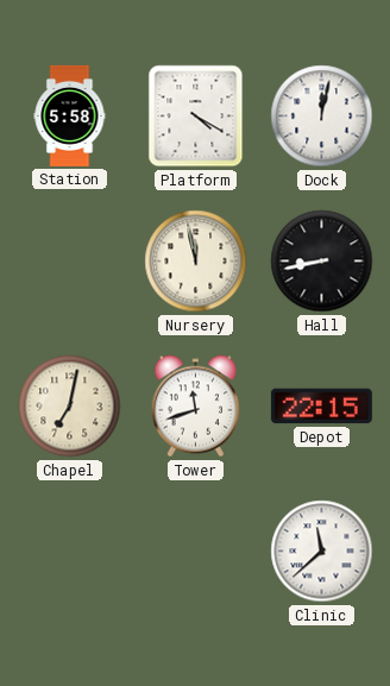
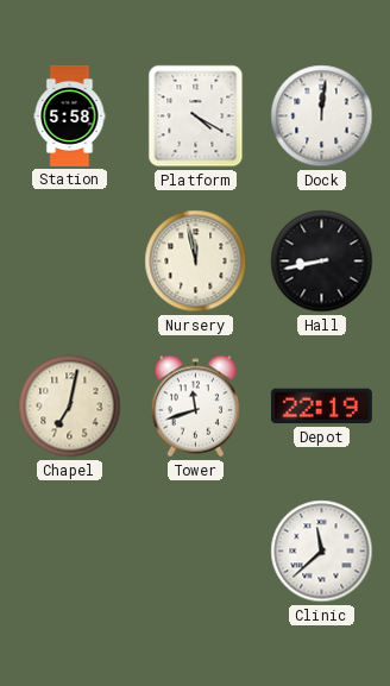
Dock: 12:02 -> 12:01
Depot: 22:15 -> 22:19
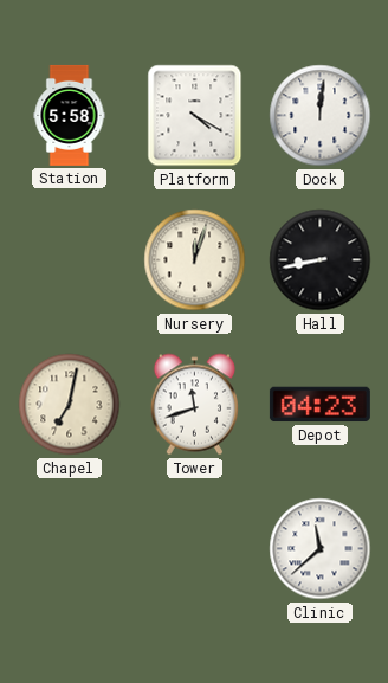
Nursery: 11:58 -> 12:03
Depot: 22:19 -> 04:23
